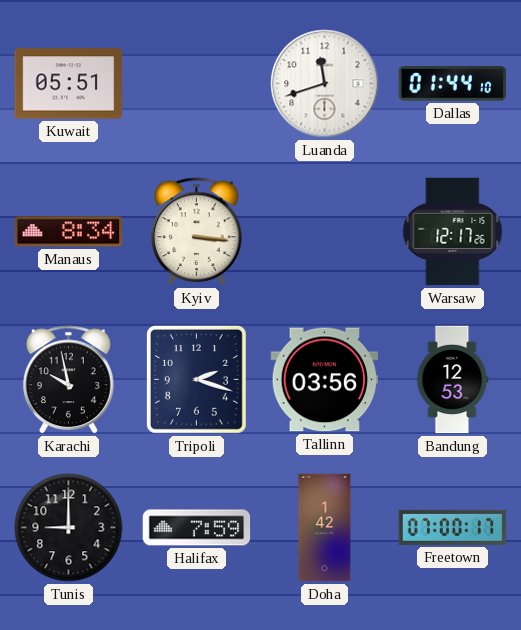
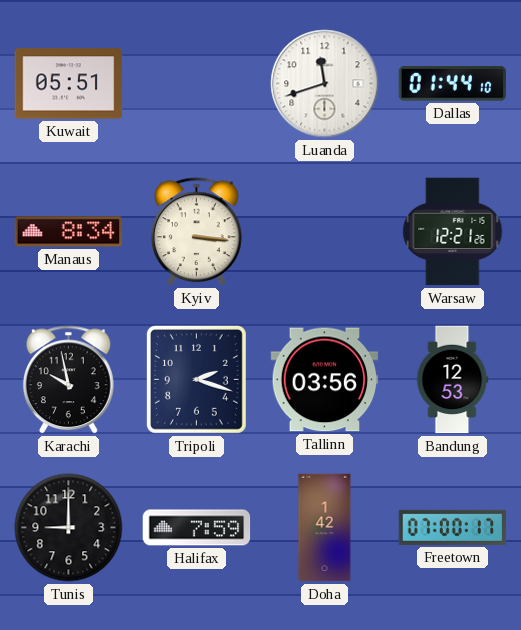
Warsaw: 12:17 -> 12:21
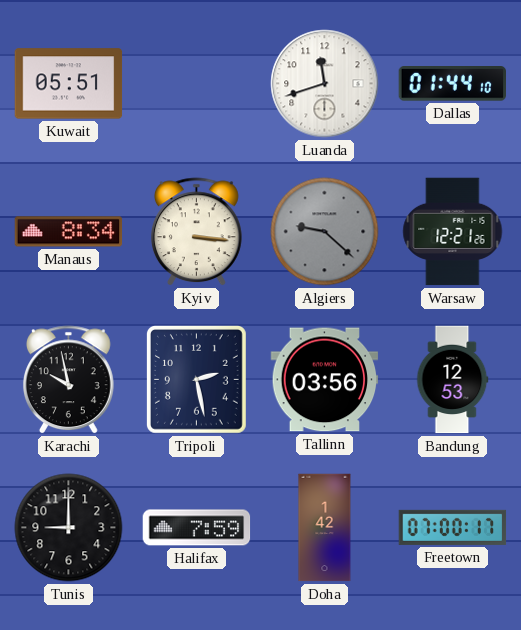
Algiers: none -> 9:22
Tripoli: 2:18 -> 2:28
